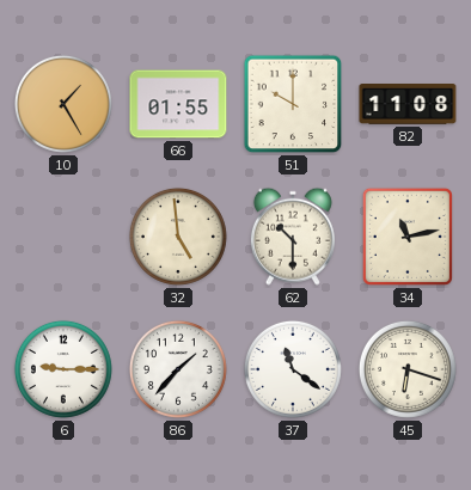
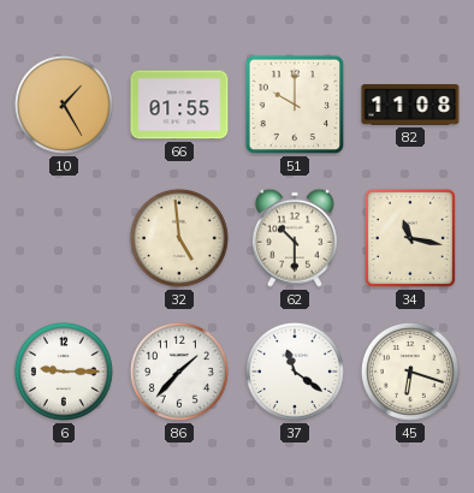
34: 11:13 -> 11:17
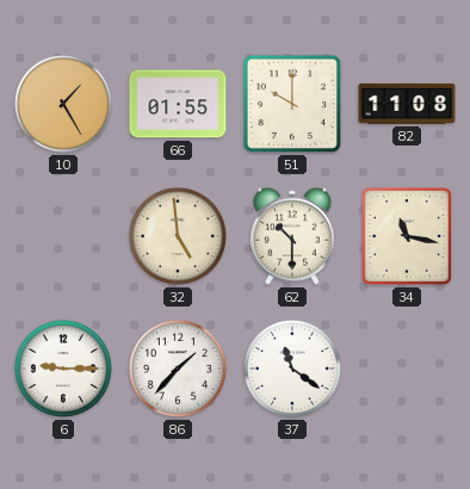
45: 6:18 -> none
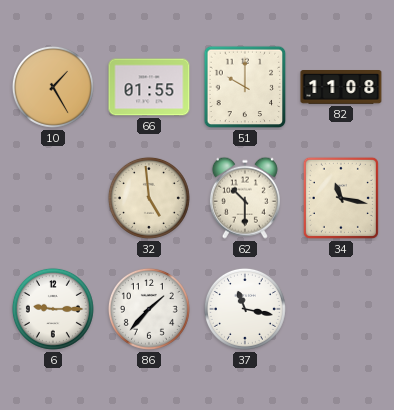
37: 11:21 -> 11:17
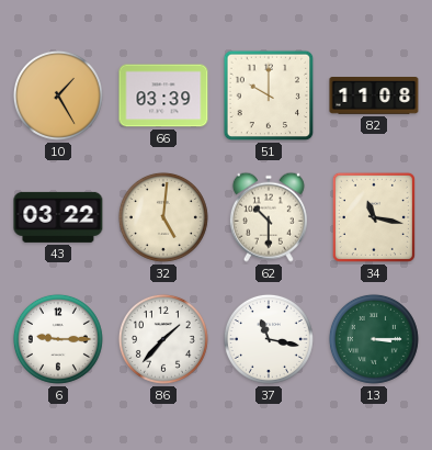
66: 01:55 -> 03:39
43: none -> 03:22
32: 4:59 -> 5:01
13: none -> 3:15
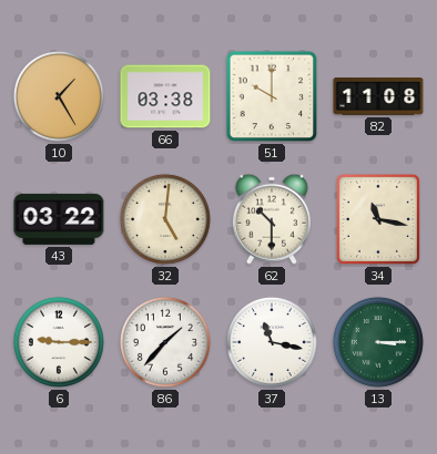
66: 03:39 -> 03:38
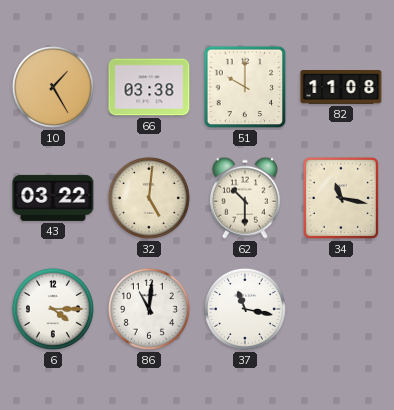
6: 9:15 -> 4:15
86: 1:37 -> 11:01
13: 3:15 -> none
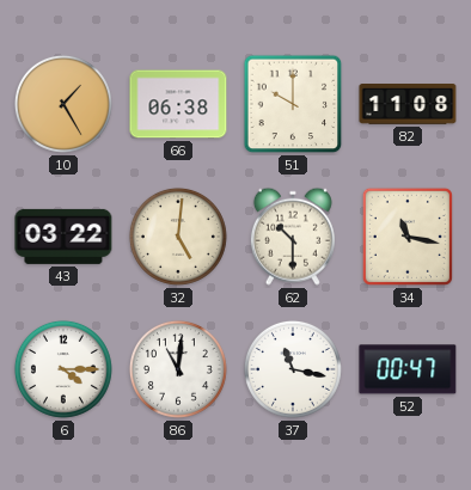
66: 03:38 -> 06:38
52: none -> 00:47
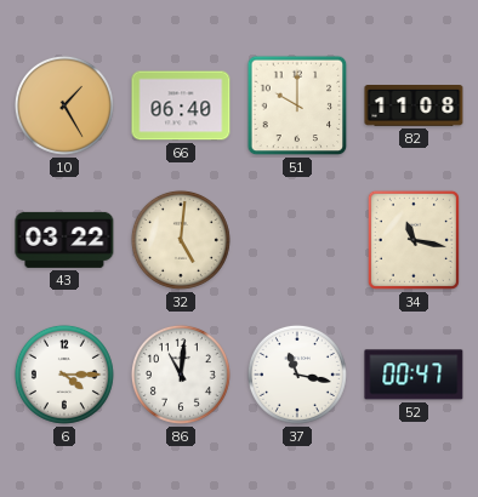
66: 06:38 -> 06:40
62: 10:30 -> none
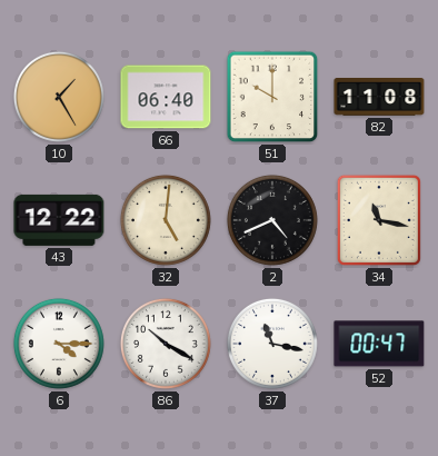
43: 03:22 -> 12:22
2: none -> 4:41
86: 11:01 -> 10:20
